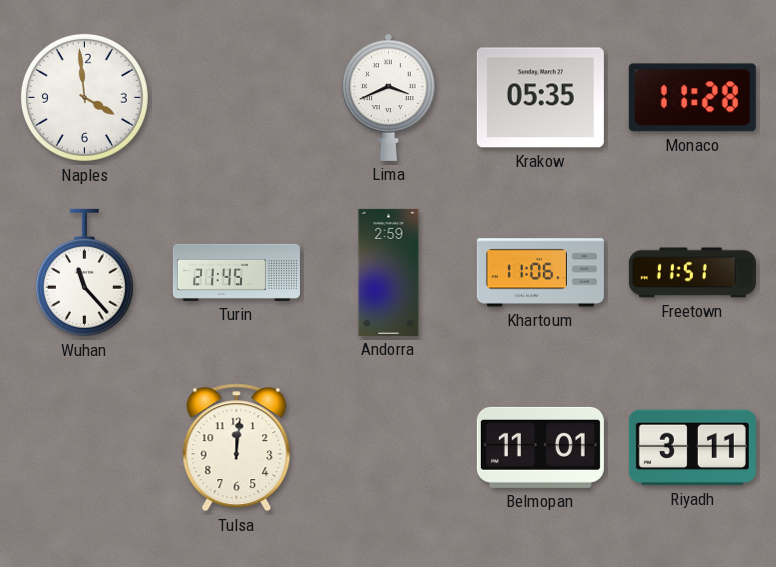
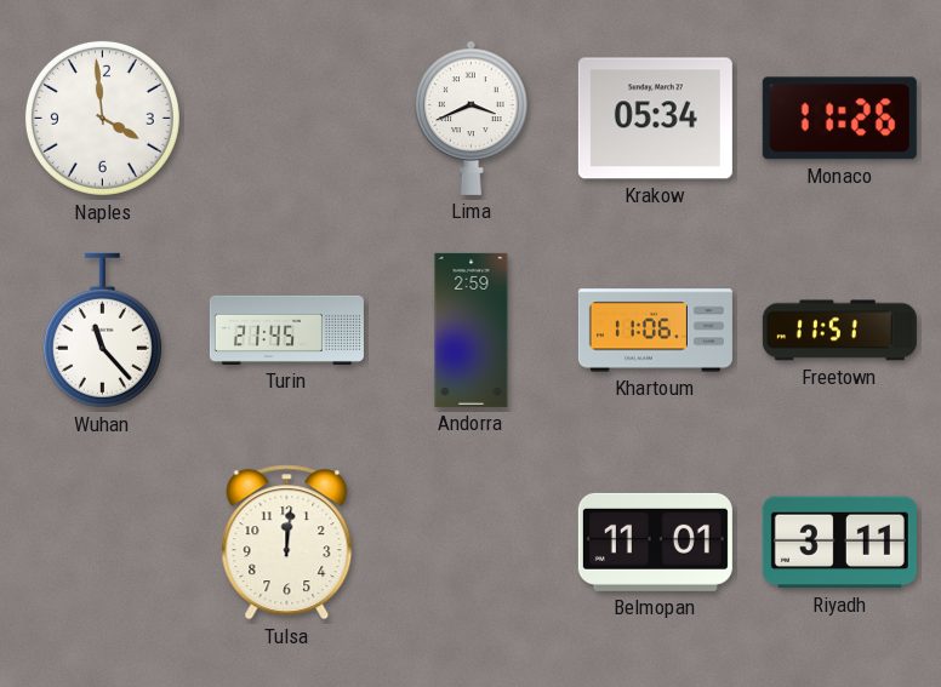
Krakow: 05:35 -> 05:34
Monaco: 11:28 -> 11:26
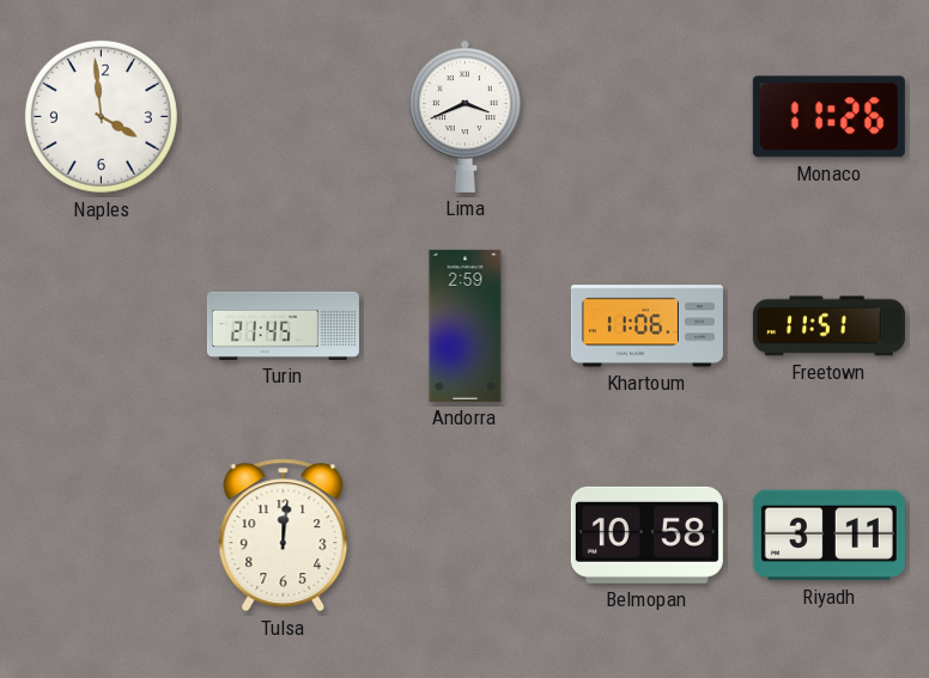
Krakow: 05:34 -> none
Wuhan: 11:23 -> none
Belmopan: 11:01 -> 10:58
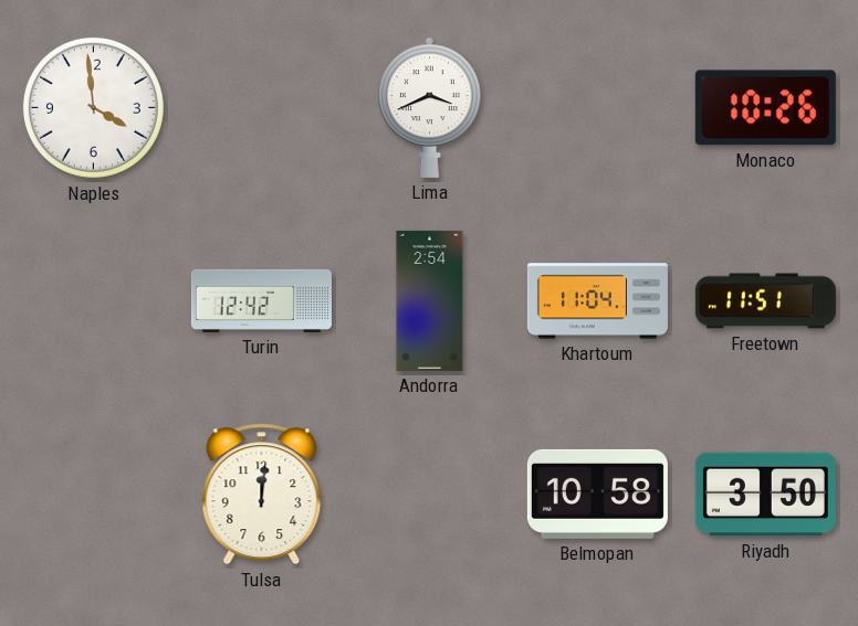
Monaco: 11:26 -> 10:26
Turin: 21:45 -> 12:42
Andorra: 2:59 -> 2:54
Khartoum: 11:06 -> 11:04
Riyadh: 3:11 -> 3:50
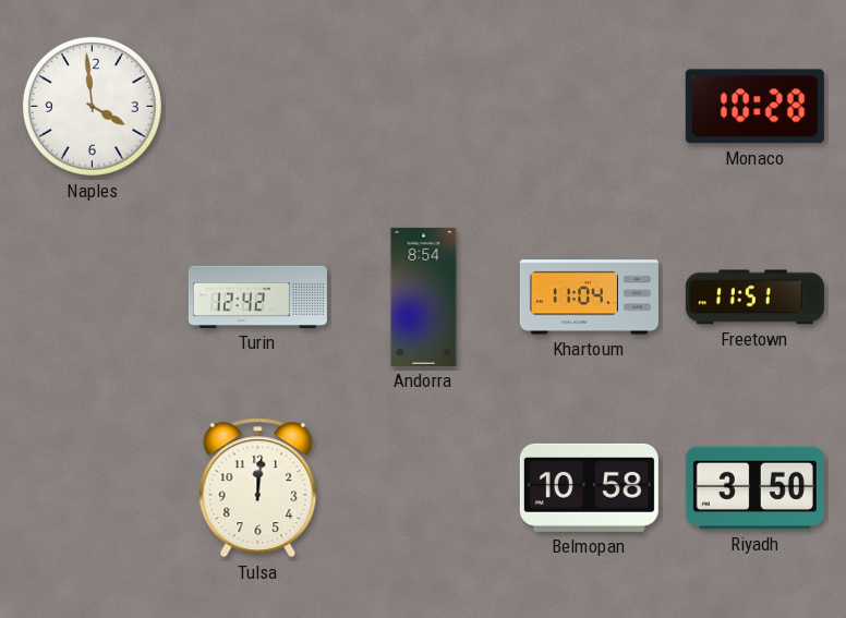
Lima: 3:41 -> none
Monaco: 10:26 -> 10:28
Andorra: 2:54 -> 8:54
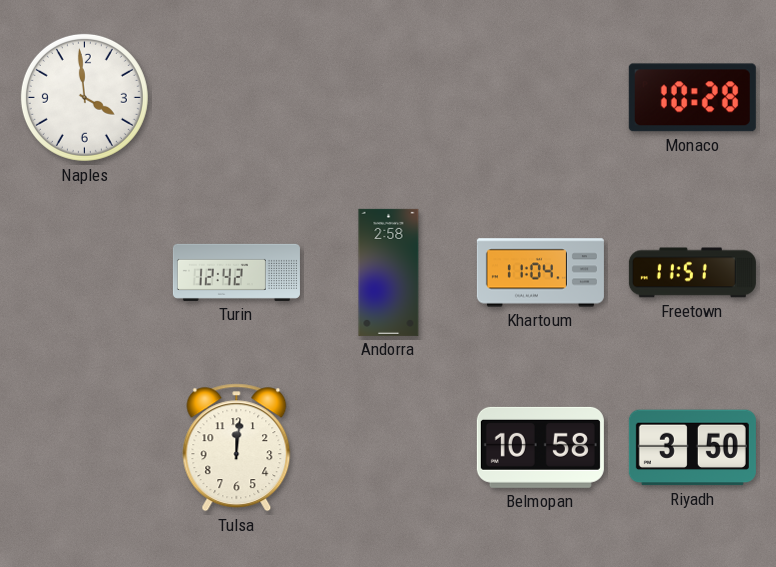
Andorra: 8:54 -> 2:58
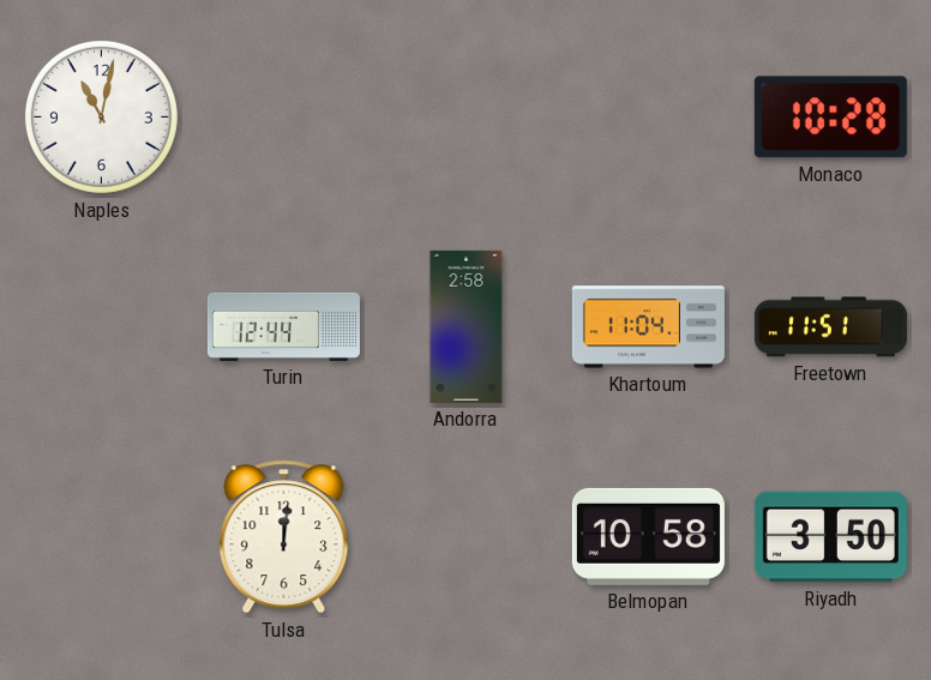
Naples: 3:59 -> 11:02
Turin: 12:42 -> 12:44
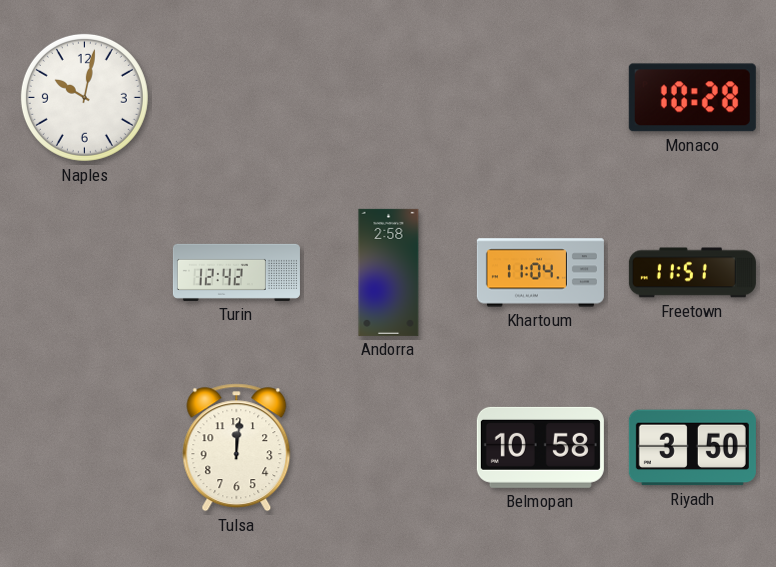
Naples: 11:02 -> 10:02
Turin: 12:44 -> 12:42
